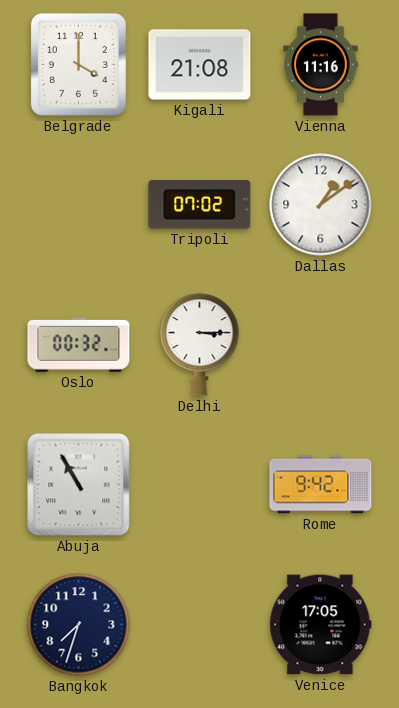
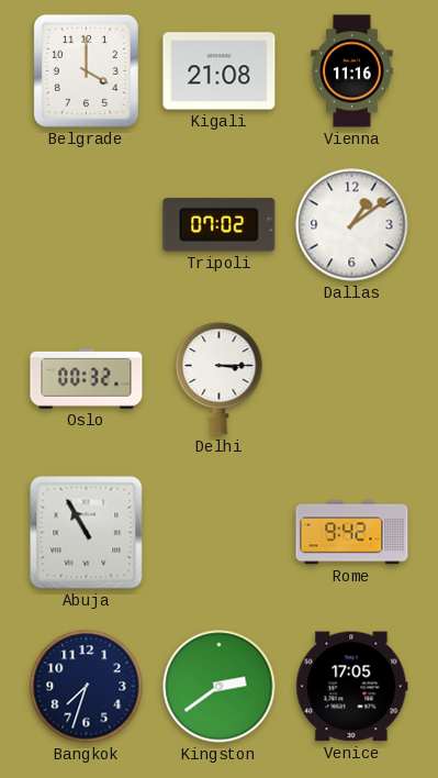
Kingston: none -> 2:39
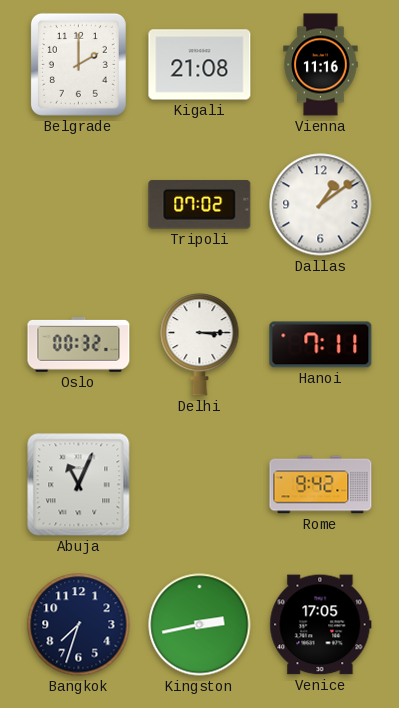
Belgrade: 4:00 -> 2:00
Hanoi: none -> 7:11
Abuja: 10:55 -> 11:04
Kingston: 2:39 -> 2:43
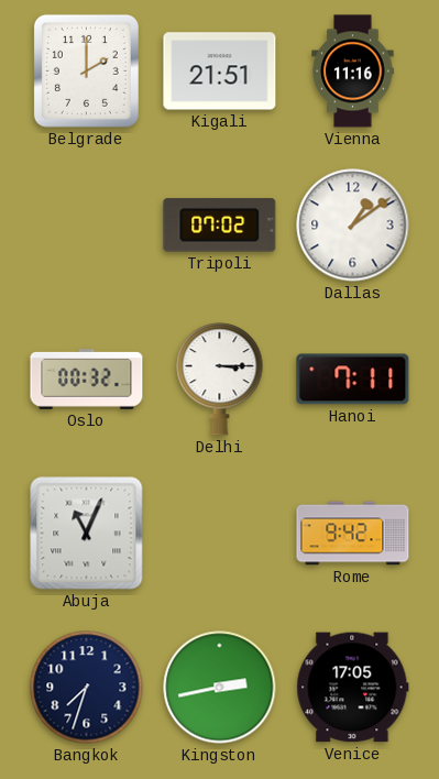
Kigali: 21:08 -> 21:51
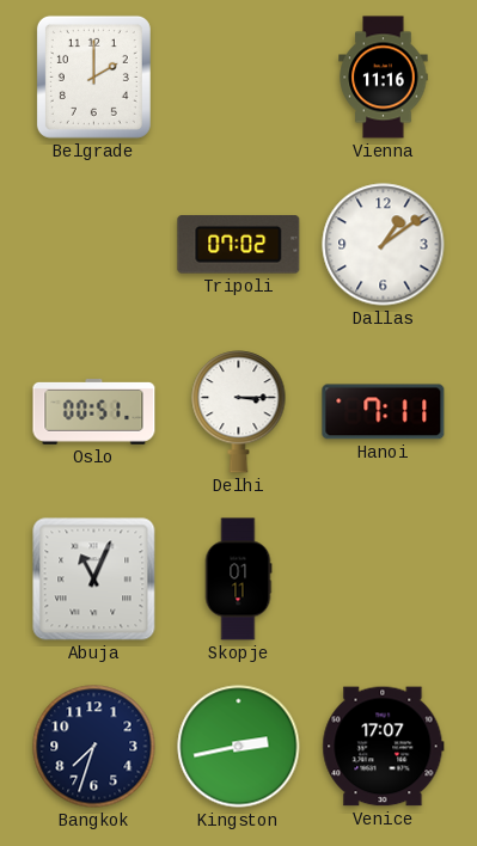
Kigali: 21:51 -> none
Oslo: 00:32 -> 00:51
Skopje: none -> 01:11
Rome: 9:42 -> none
Venice: 17:05 -> 17:07
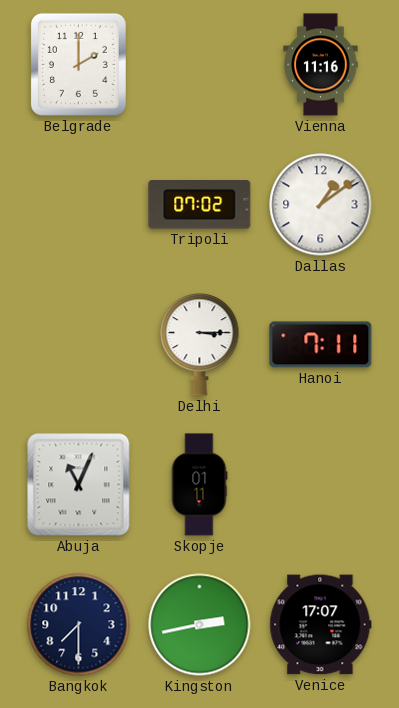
Oslo: 00:51 -> none
Bangkok: 7:33 -> 7:30
